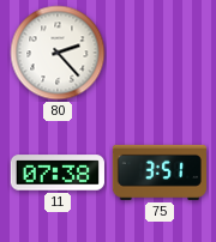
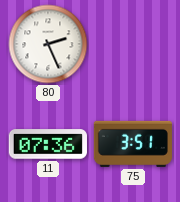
80: 2:23 -> 2:26
11: 07:38 -> 07:36
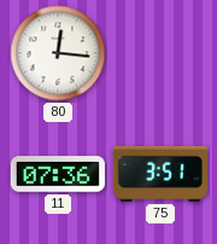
80: 2:26 -> 12:16
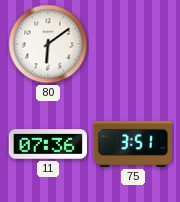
80: 12:16 -> 6:09
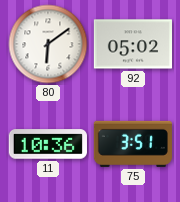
92: none -> 05:02
11: 07:36 -> 10:36
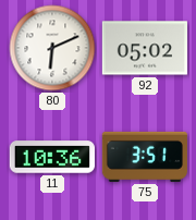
80: 6:09 -> 6:11
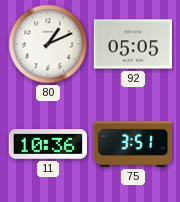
80: 6:11 -> 1:11
92: 05:02 -> 05:05
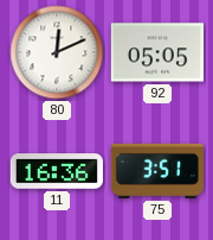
80: 1:11 -> 12:11
11: 10:36 -> 16:36
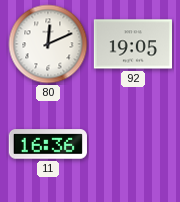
92: 05:05 -> 19:05
75: 3:51 -> none
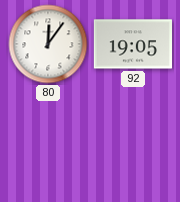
80: 12:11 -> 12:06
11: 16:36 -> none
